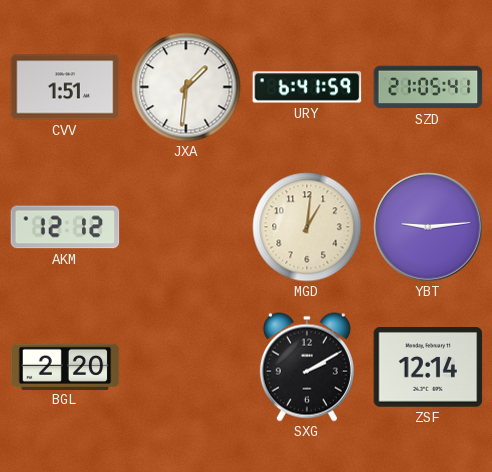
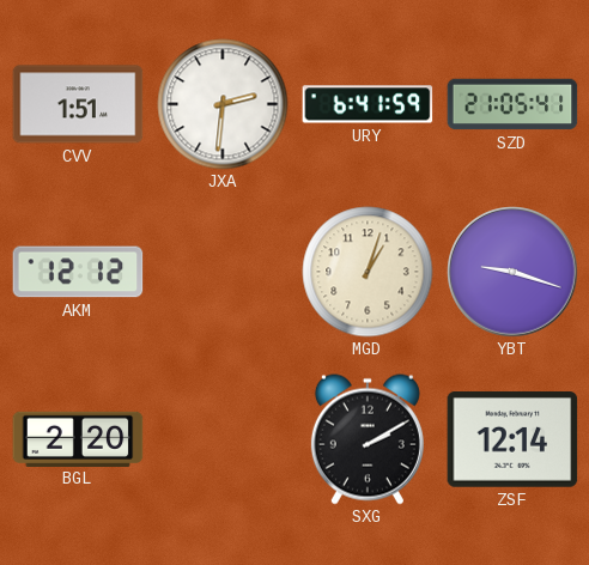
JXA: 1:31 -> 2:31
MGD: 1:01 -> 1:03
YBT: 9:14 -> 9:18
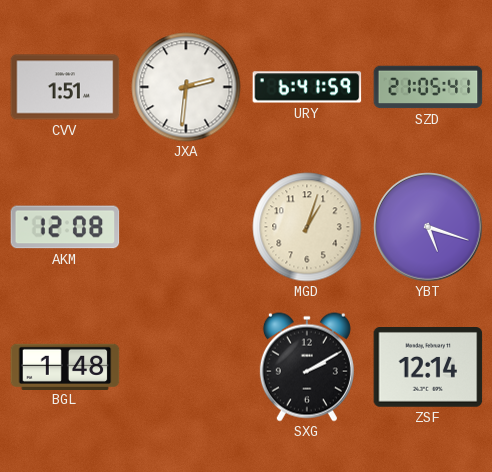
AKM: 12:12 -> 12:08
YBT: 9:18 -> 5:18
BGL: 2:20 -> 1:48
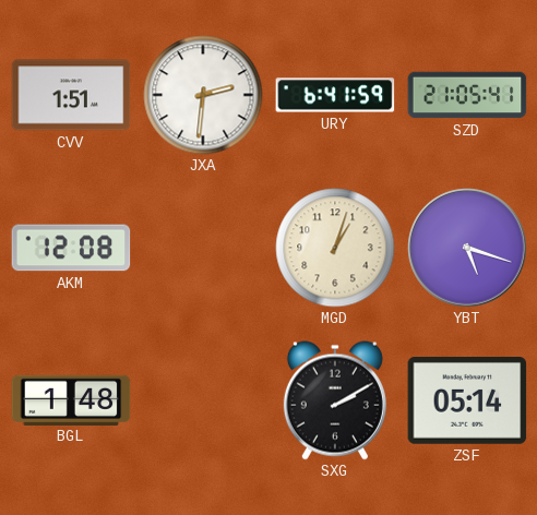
ZSF: 12:14 -> 05:14
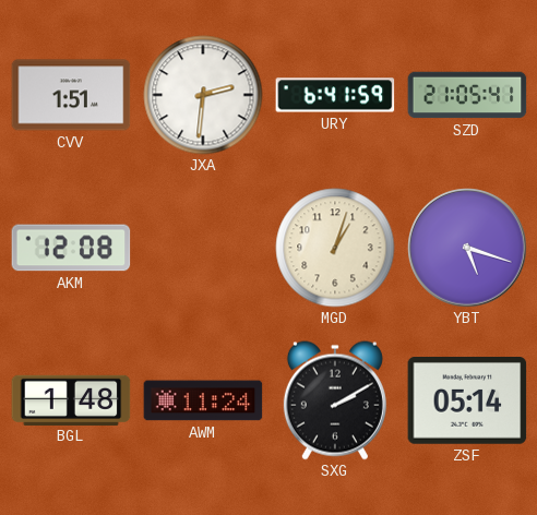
AWM: none -> 11:24
